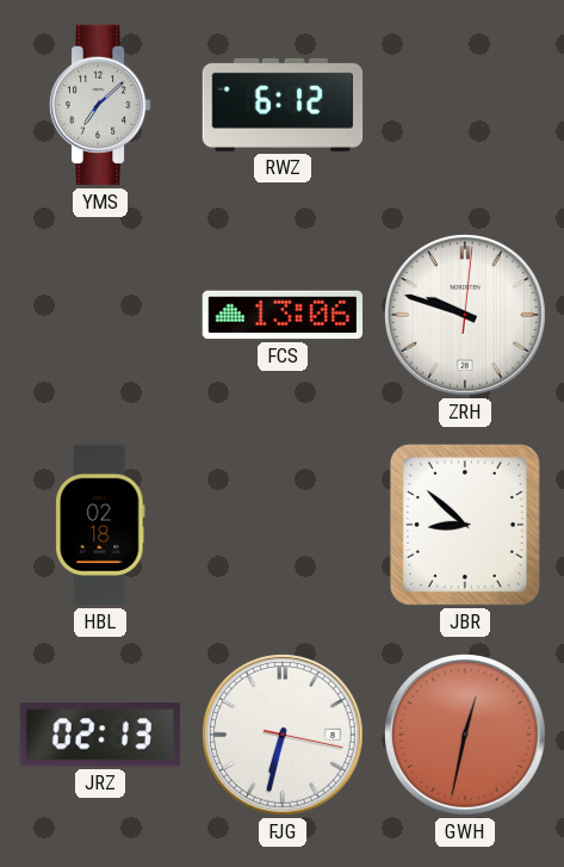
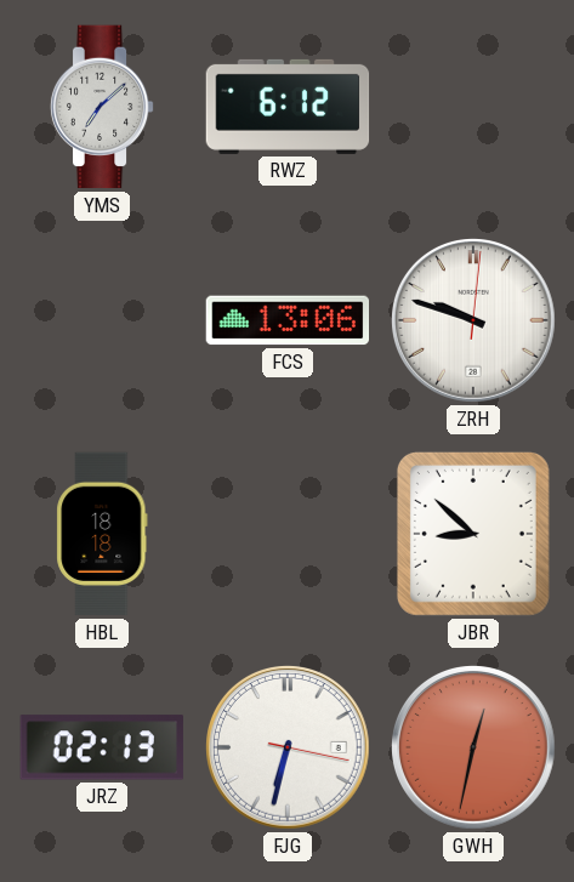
HBL: 02:18 -> 18:18
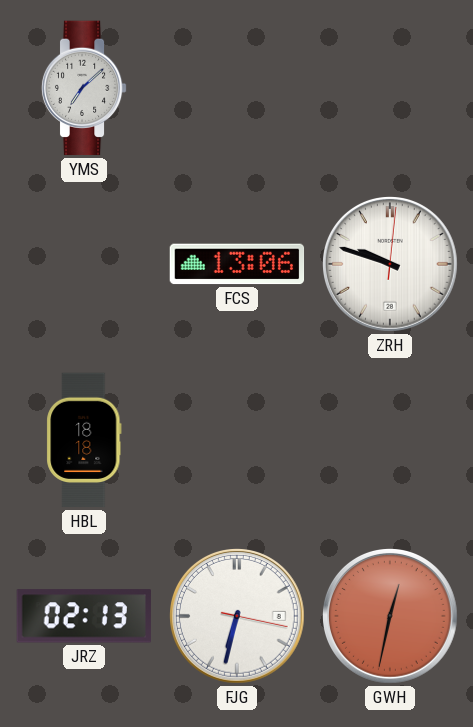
RWZ: 6:12 -> none
JBR: 8:52 -> none
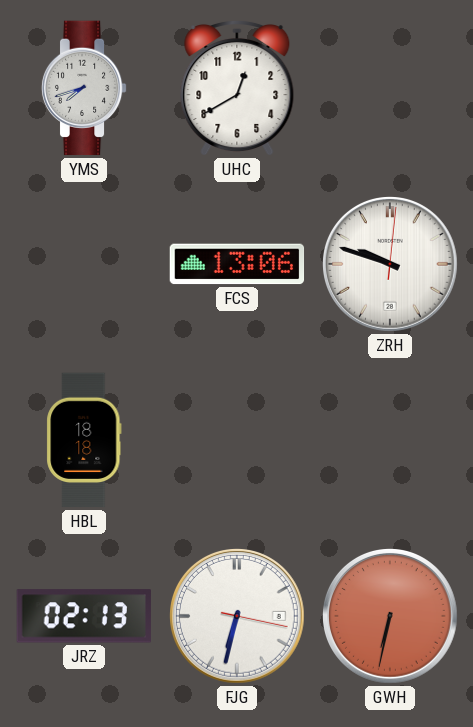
YMS: 7:08 -> 7:42
UHC: none -> 12:40
GWH: 12:32 -> 6:32
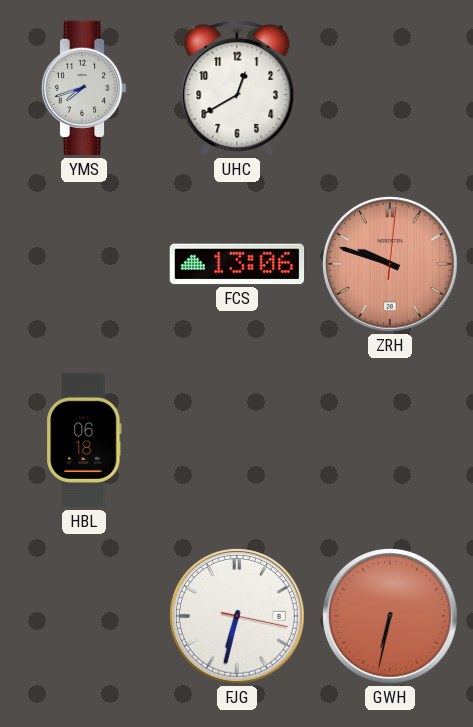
ZRH dial: white -> salmon
HBL: 18:18 -> 06:18
JRZ: 02:13 -> none
